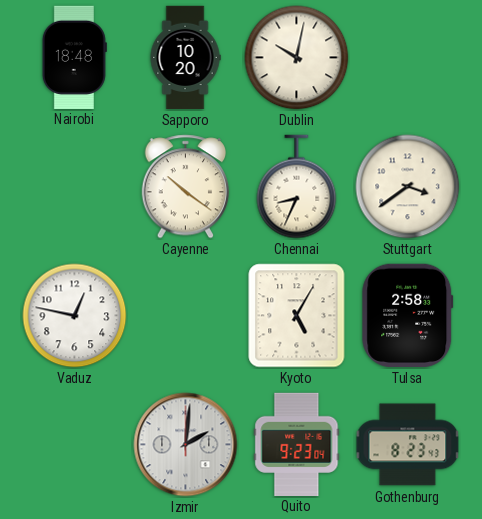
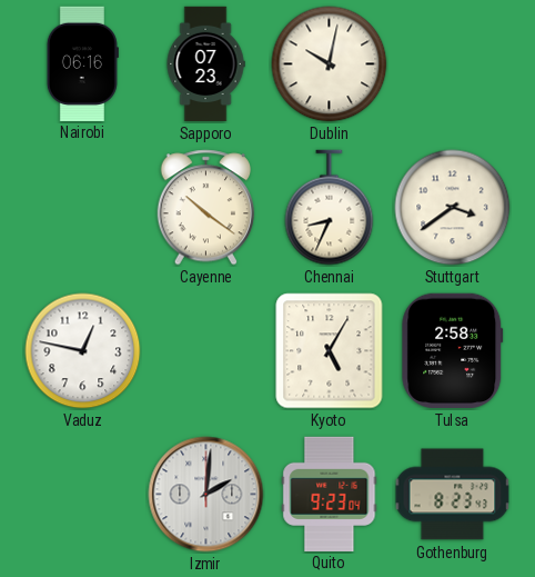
Nairobi: 18:48 -> 06:16
Sapporo: 10:20 -> 07:23
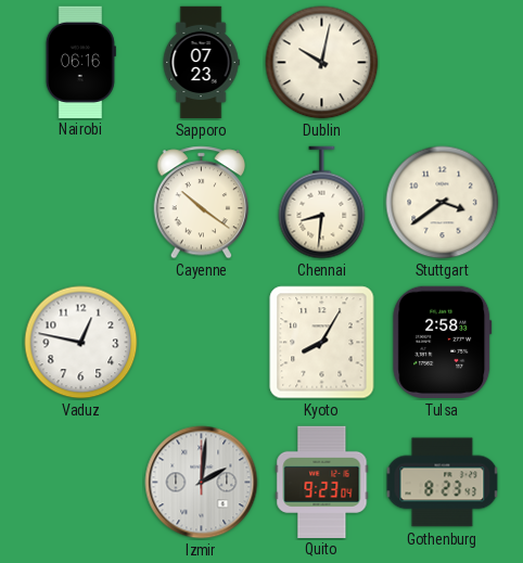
Chennai: 8:34 -> 8:31
Kyoto: 5:05 -> 8:05
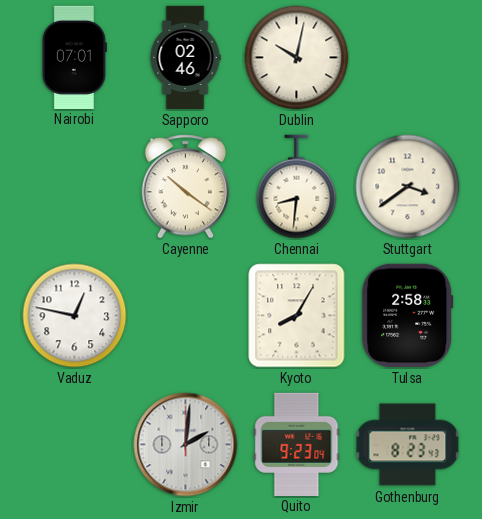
Nairobi: 06:16 -> 07:01
Sapporo: 07:23 -> 02:46
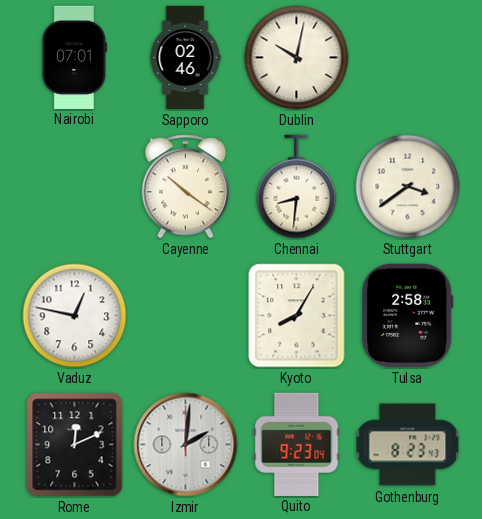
Rome: none -> 12:11
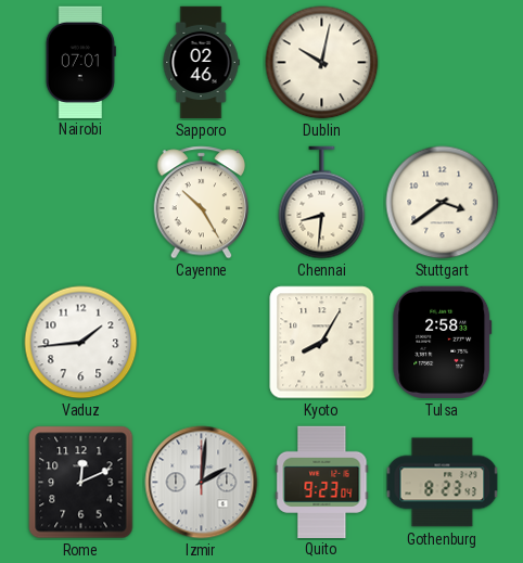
Cayenne: 10:21 -> 10:25
Vaduz: 12:47 -> 1:44
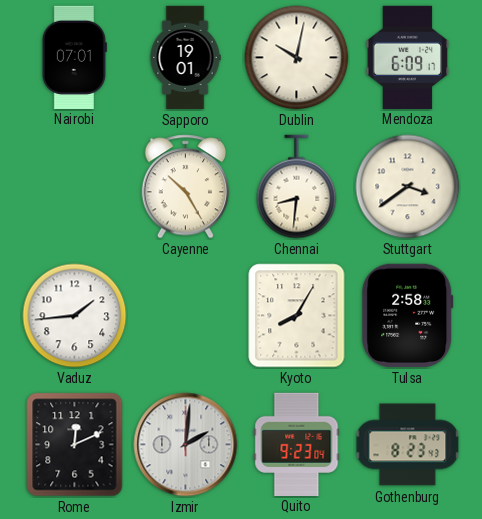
Sapporo: 02:46 -> 19:01
Mendoza: none -> 6:09
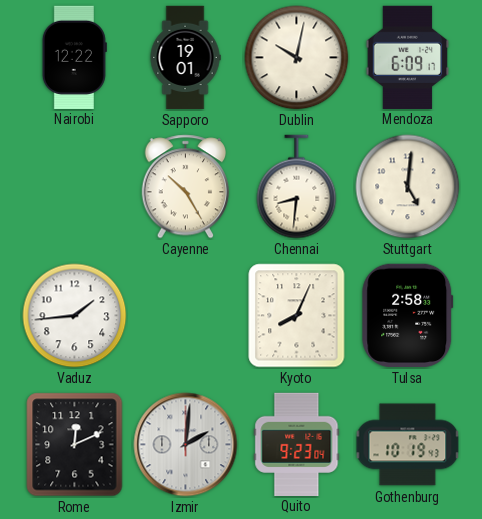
Nairobi: 07:01 -> 12:22
Stuttgart: 3:39 -> 5:01
Kyoto: 8:05 -> 8:04
Gothenburg: 8:23 -> 10:19
